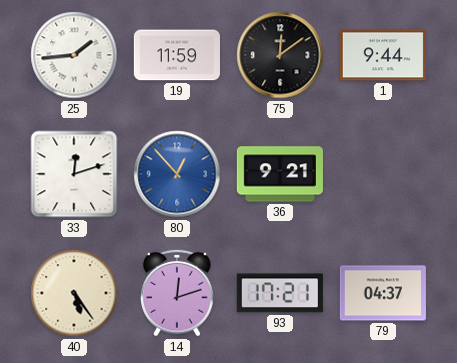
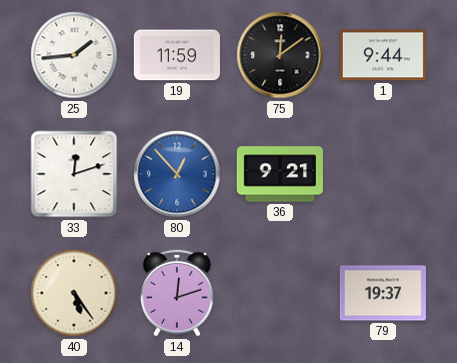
93: 17:21 -> none
79: 04:37 -> 19:37
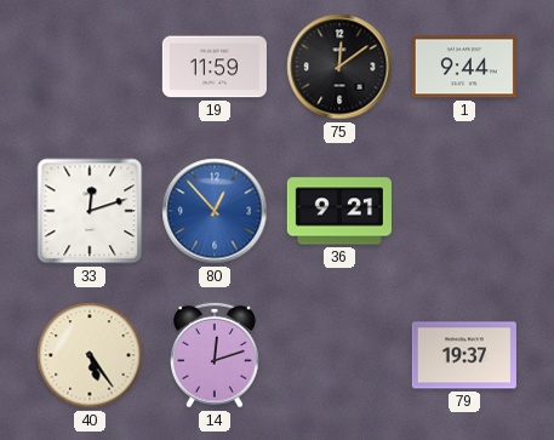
25: 1:44 -> none
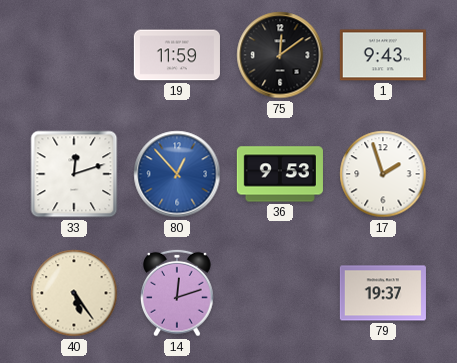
1: 9:44 -> 9:43
36: 9:21 -> 9:53
17: none -> 1:57
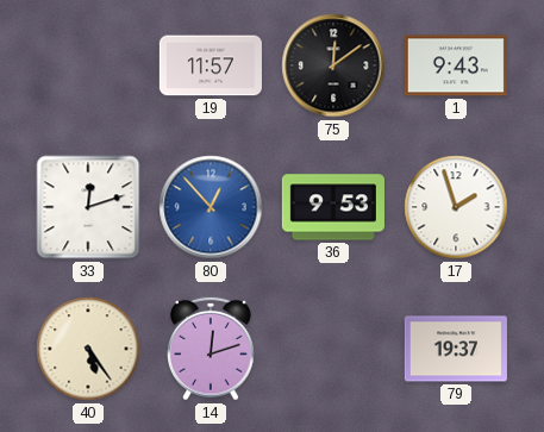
19: 11:59 -> 11:57
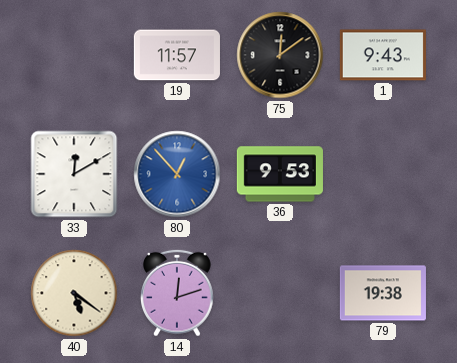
33: 12:12 -> 12:10
17: 1:57 -> none
40: 5:24 -> 5:21
79: 19:37 -> 19:38
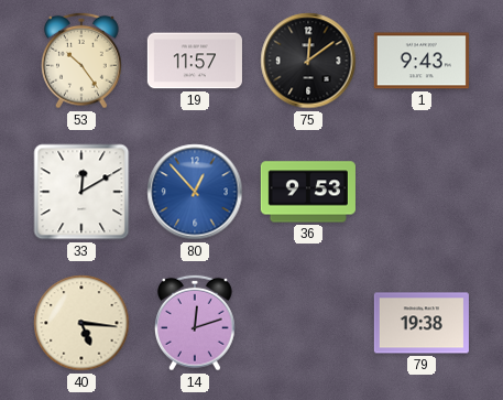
53: none -> 10:24
40: 5:21 -> 5:16
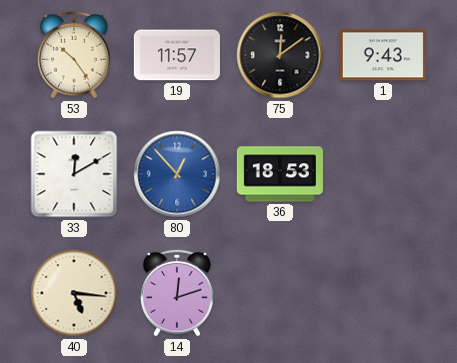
36: 9:53 -> 18:53
79: 19:38 -> none
